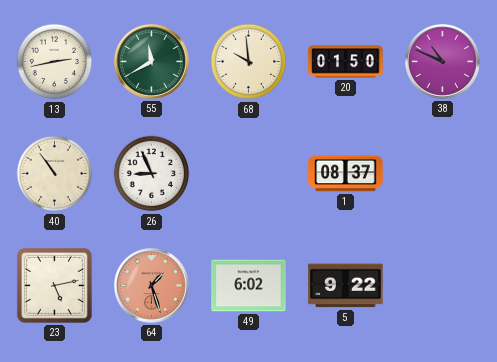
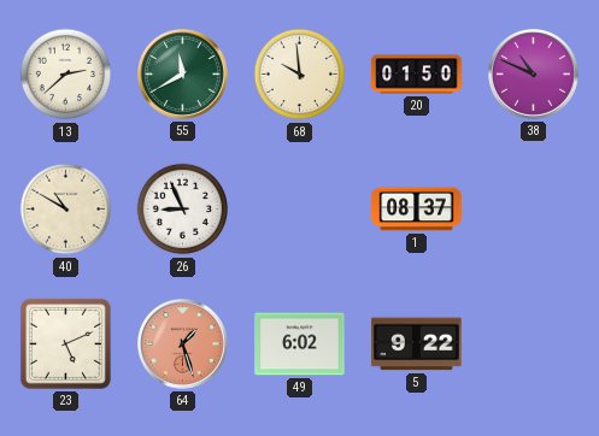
13: 2:43 -> 2:38
40: 10:54 -> 10:50
23: 5:13 -> 5:11
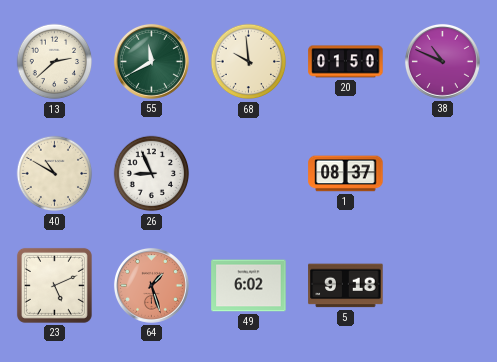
5: 9:22 -> 9:18
